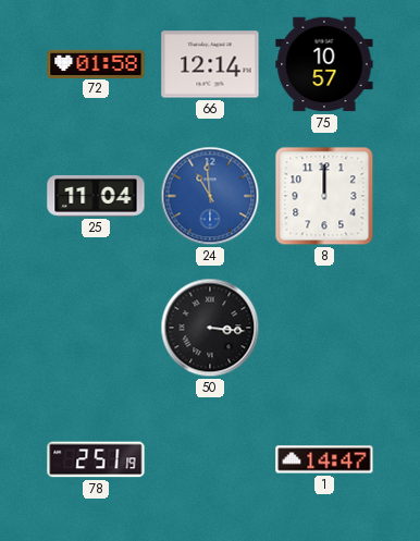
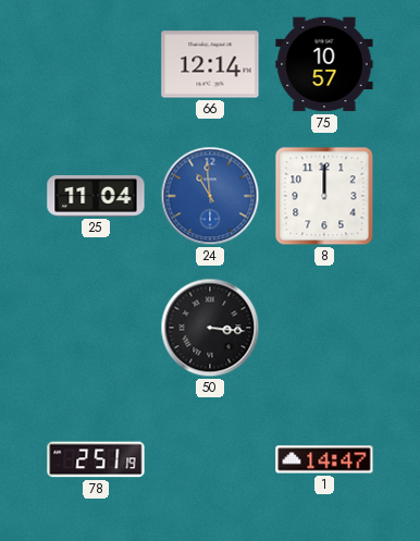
72: 01:58 -> none
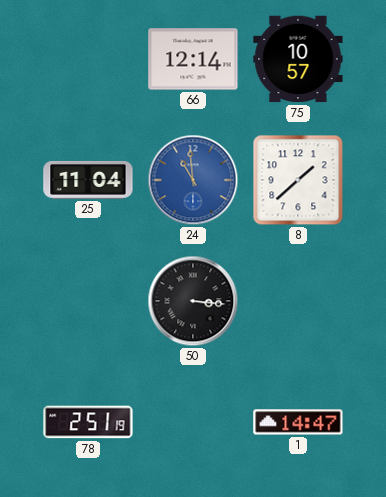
8: 12:00 -> 1:38
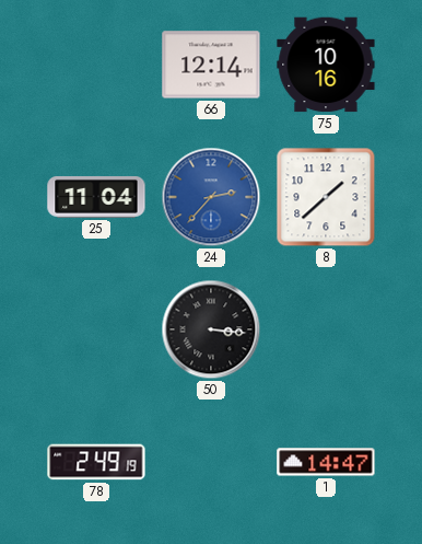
75: 10:57 -> 10:16
24: 10:59 -> 2:37
78: 2:51 -> 2:49
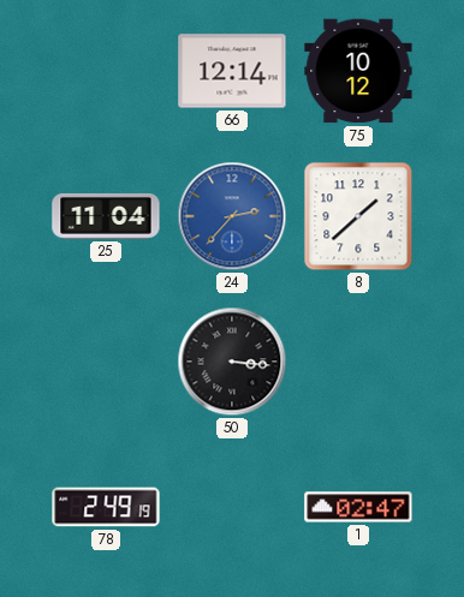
75: 10:16 -> 10:12
1: 14:47 -> 02:47
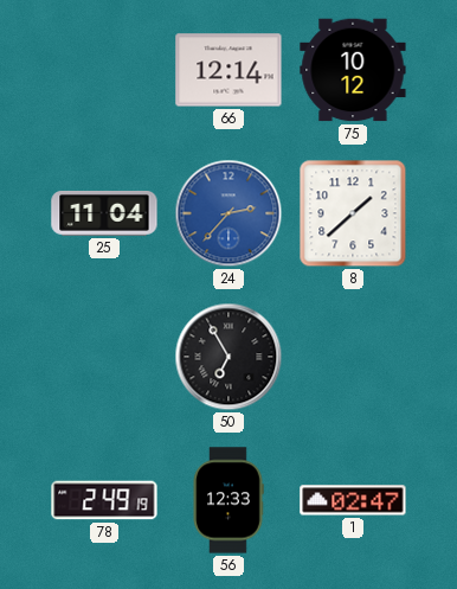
50: 3:16 -> 6:55
56: none -> 12:33
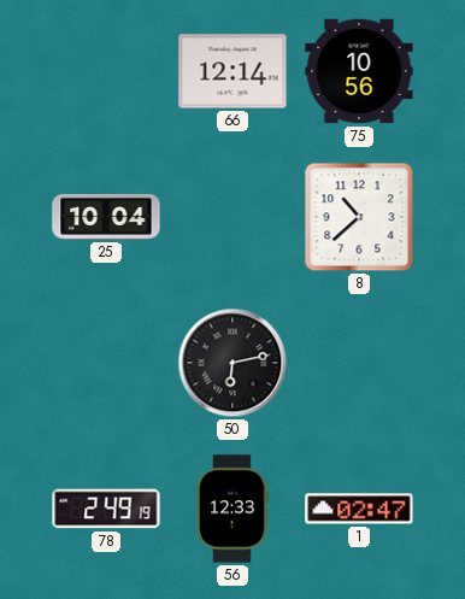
75: 10:12 -> 10:56
25: 11:04 -> 10:04
24: 2:37 -> none
8: 1:38 -> 10:38
50: 6:55 -> 6:13
